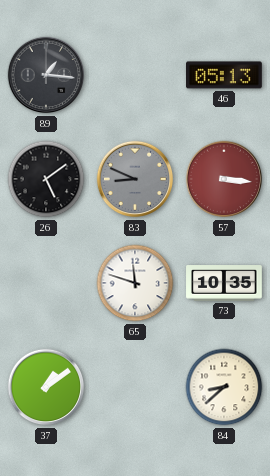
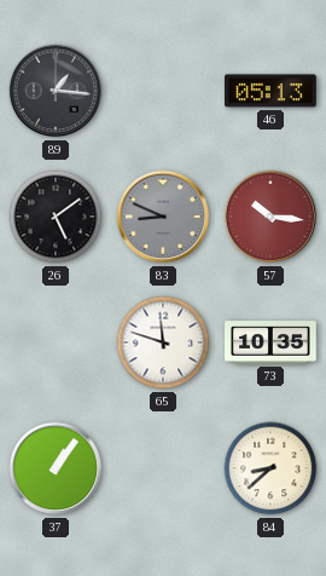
57: 3:16 -> 10:16
37: 1:09 -> 1:06
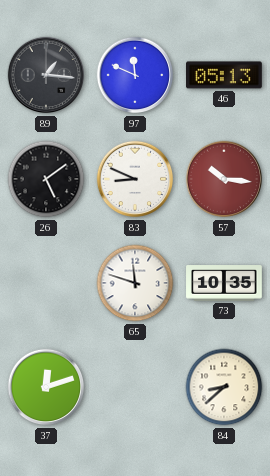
97: none -> 11:49
83 dial: grey -> white
37: 1:06 -> 12:12
